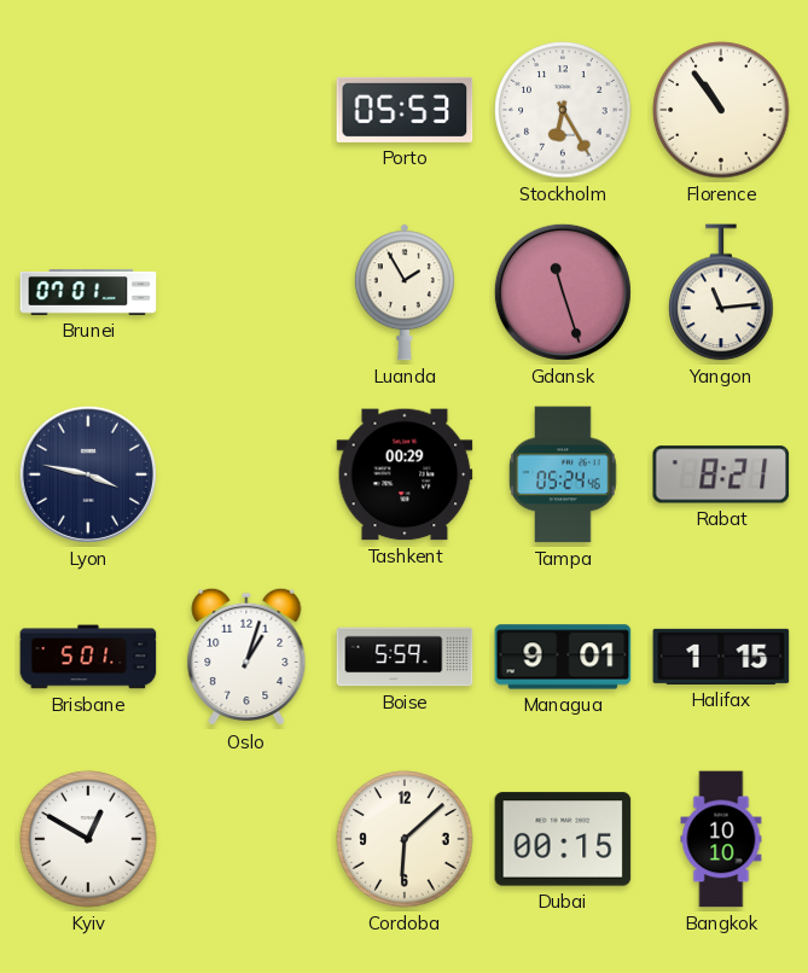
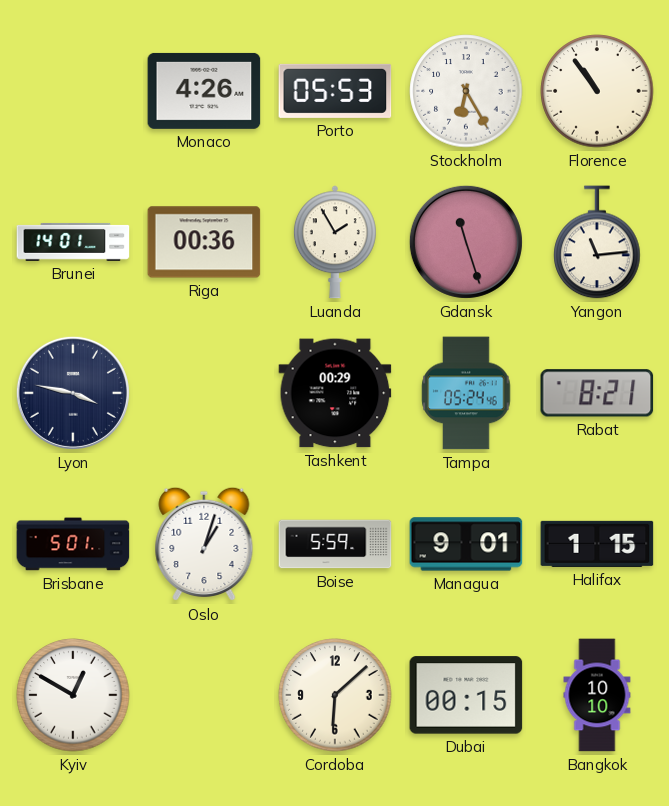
Monaco: none -> 4:26
Brunei: 07:01 -> 14:01
Riga: none -> 00:36
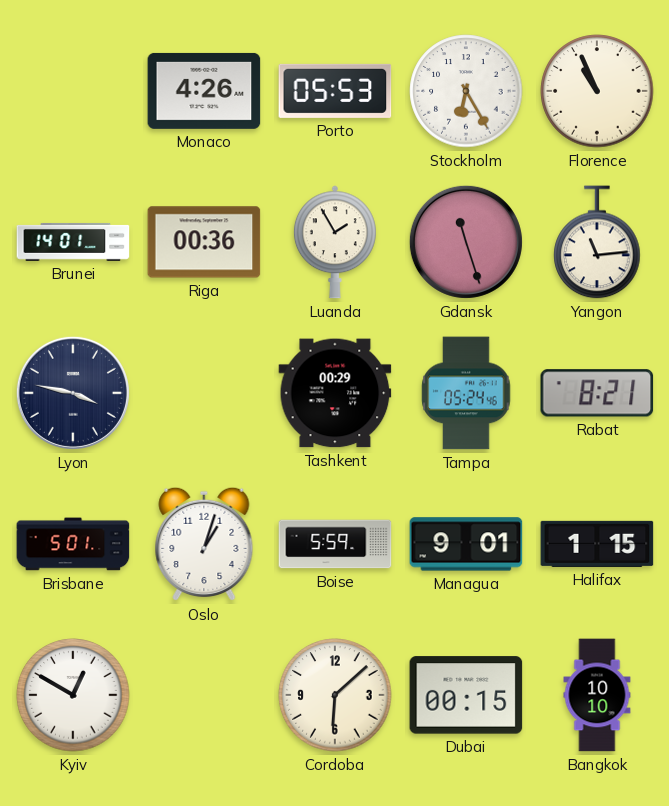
Florence: 10:54 -> 10:56
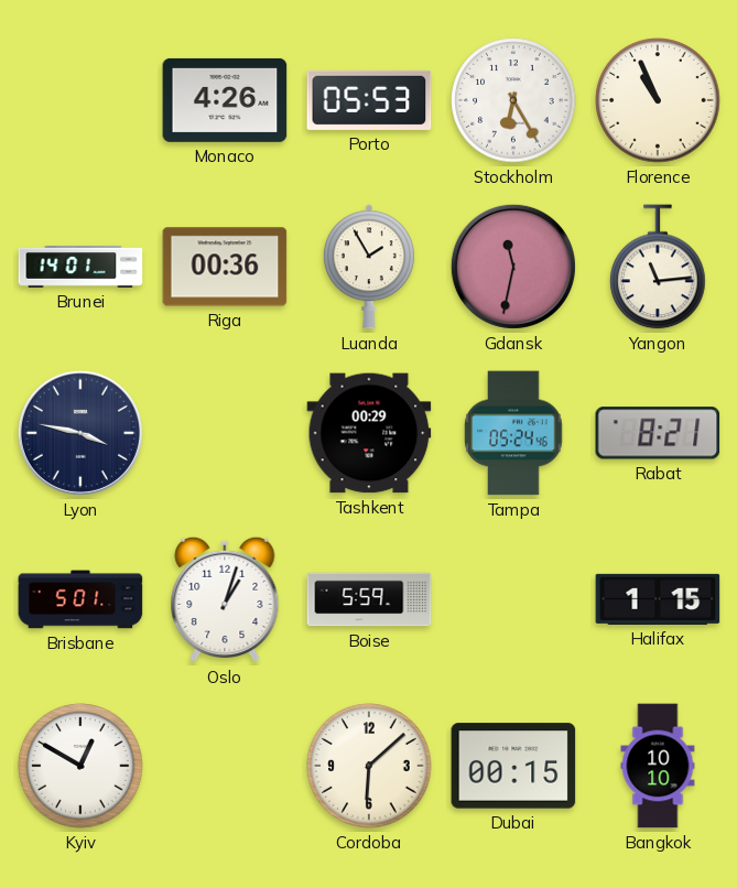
Gdansk: 11:27 -> 11:32
Managua: 9:01 -> none
